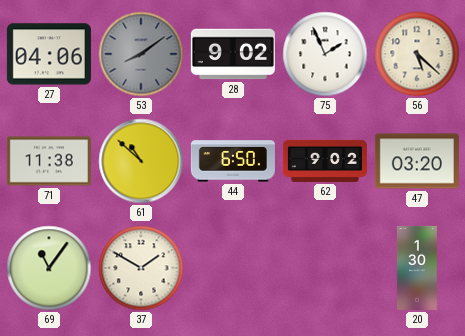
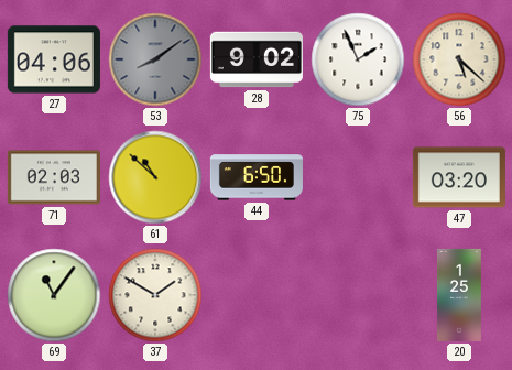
71: 11:38 -> 02:03
62: 9:02 -> none
20: 1:30 -> 1:25
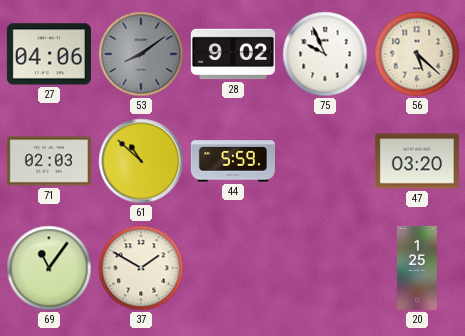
75: 1:56 -> 9:56
44: 6:50 -> 5:59
